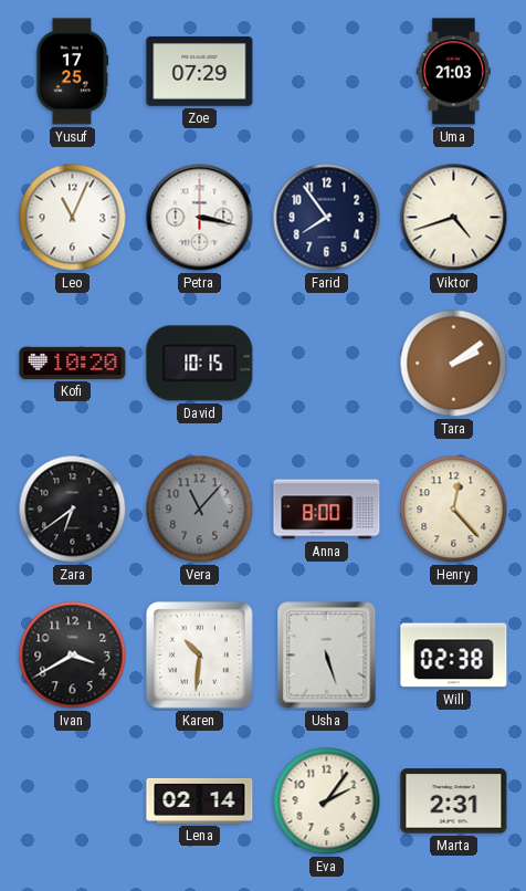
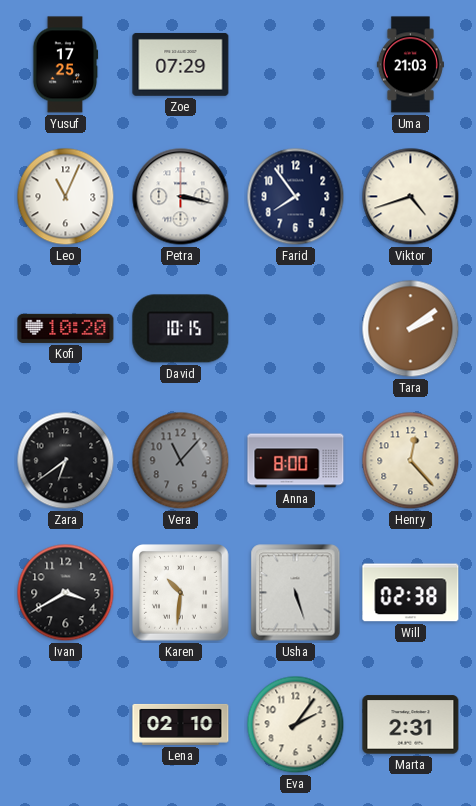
Lena: 02:14 -> 02:10
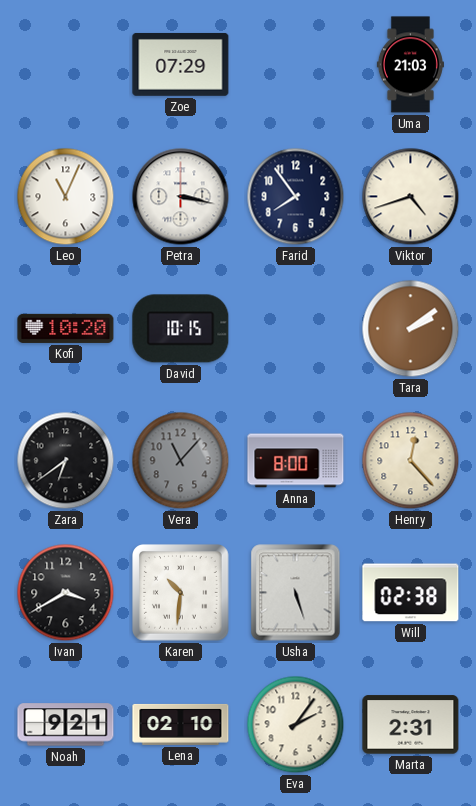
Yusuf: 17:25 -> none
Noah: none -> 9:21
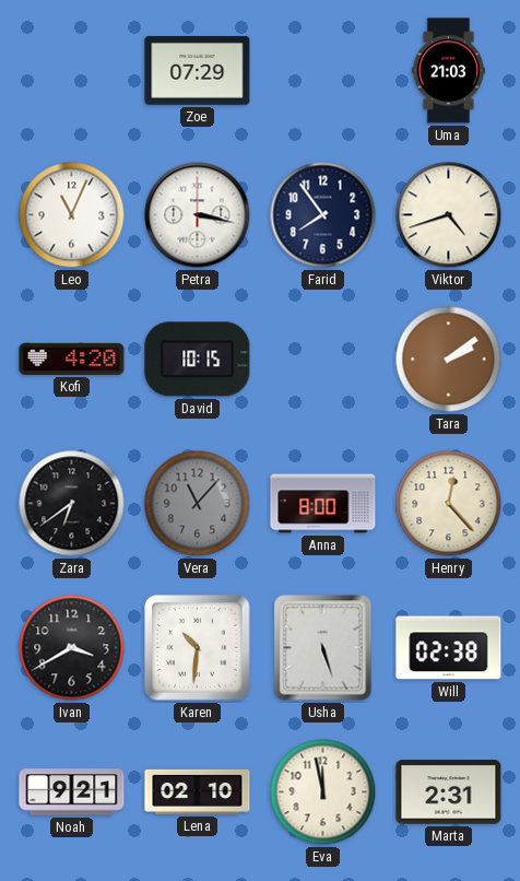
Kofi: 10:20 -> 4:20
Eva: 2:06 -> 11:58
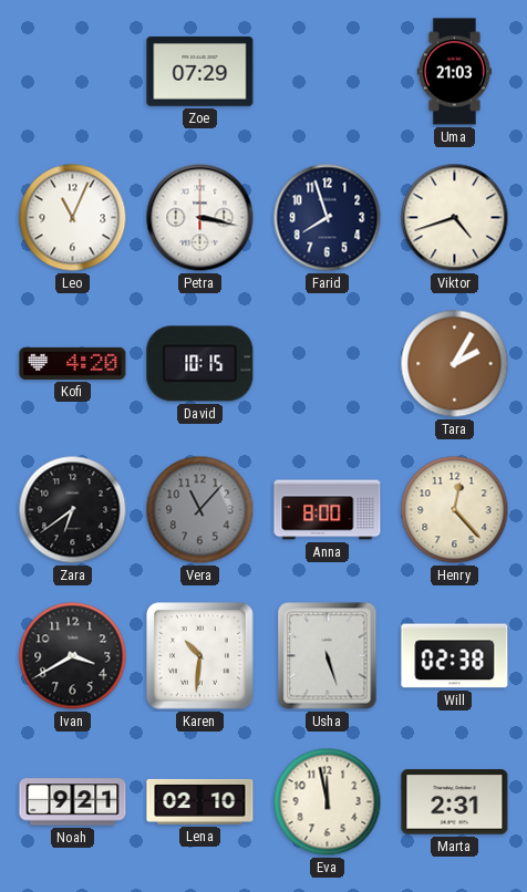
Farid: 7:54 -> 7:57
Tara: 2:09 -> 2:05
